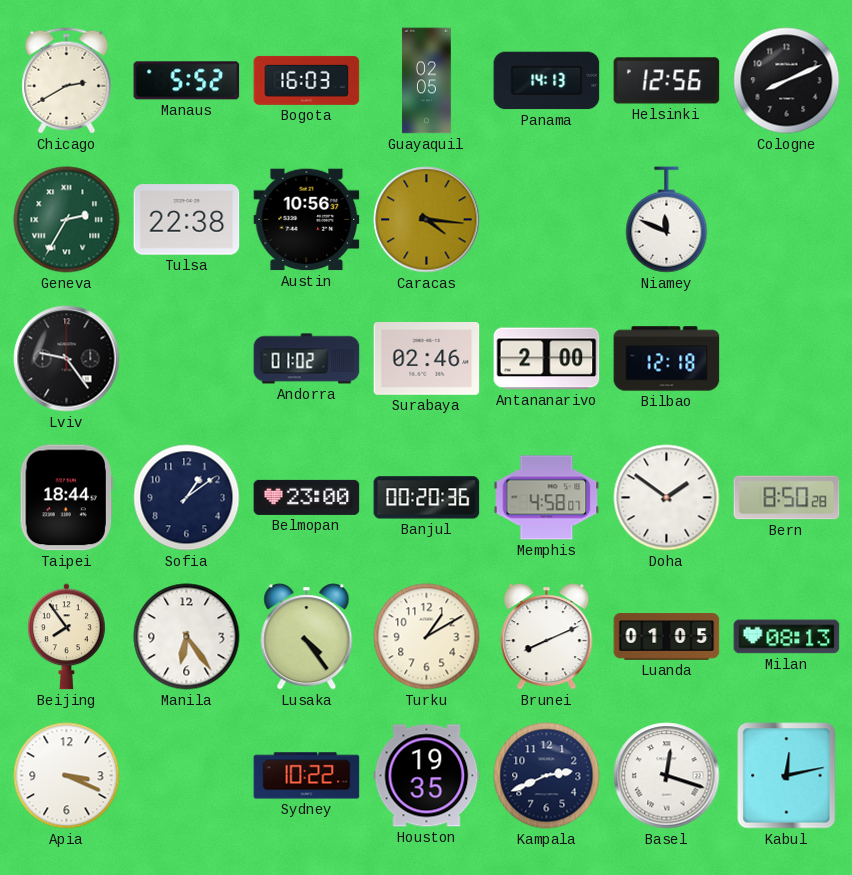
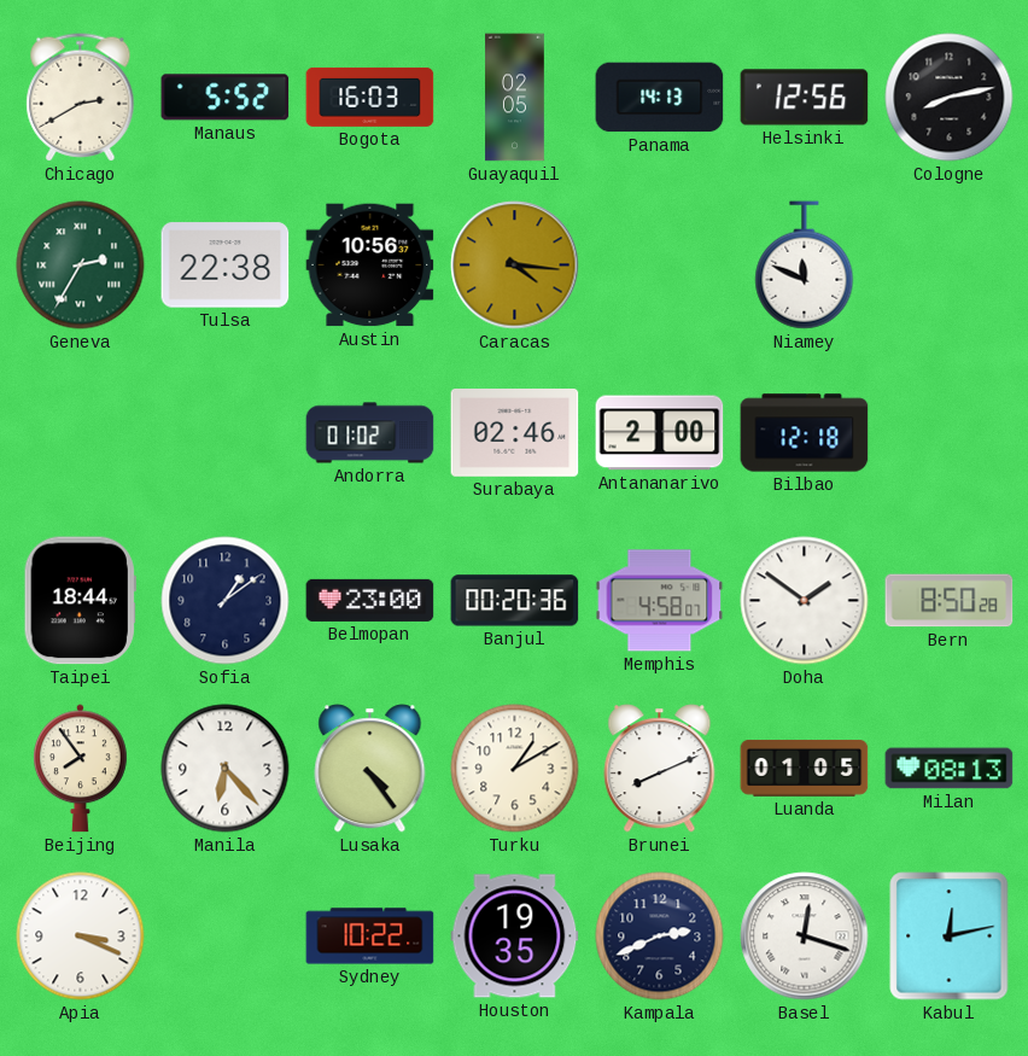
Cologne: 8:11 -> 8:13
Lviv: 9:24 -> none
Manila: 6:24 -> 6:23
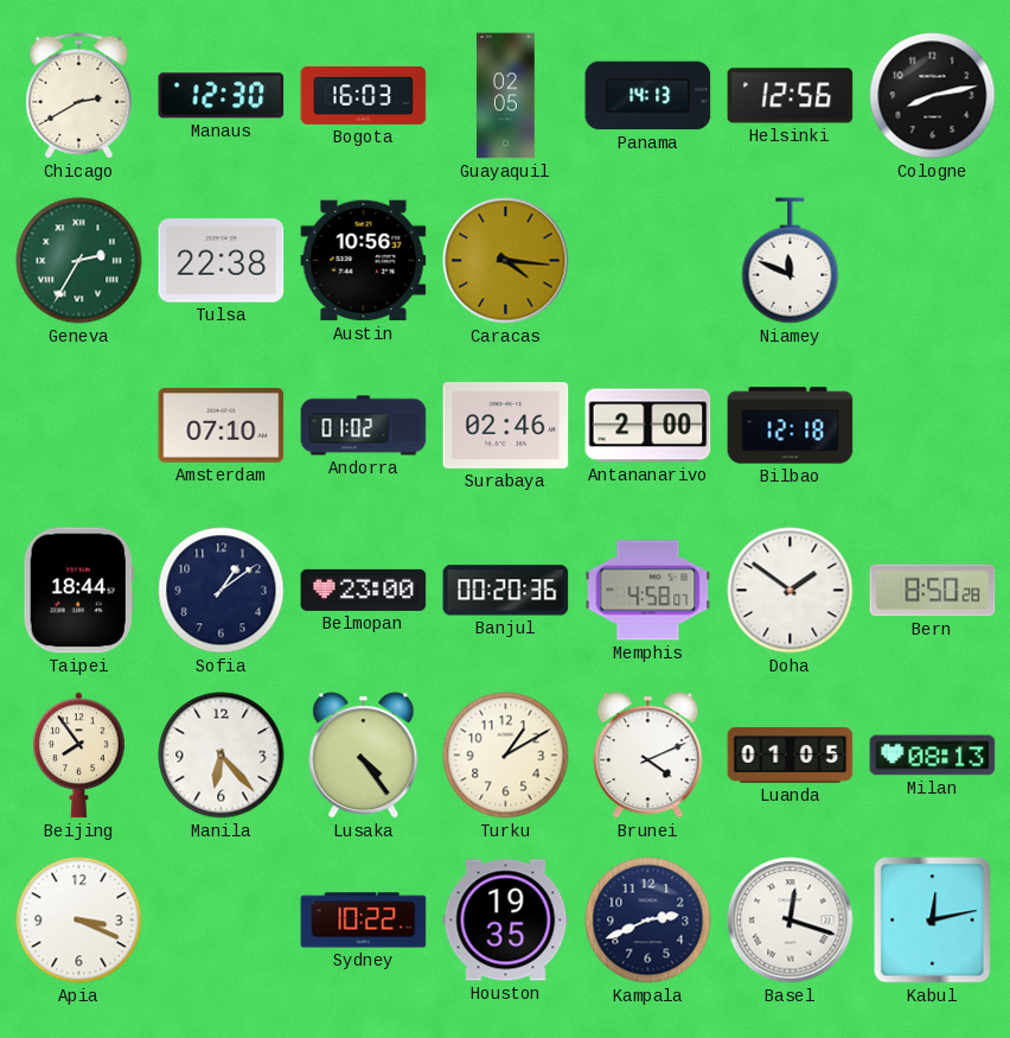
Manaus: 5:52 -> 12:30
Amsterdam: none -> 07:10
Brunei: 8:11 -> 4:11
